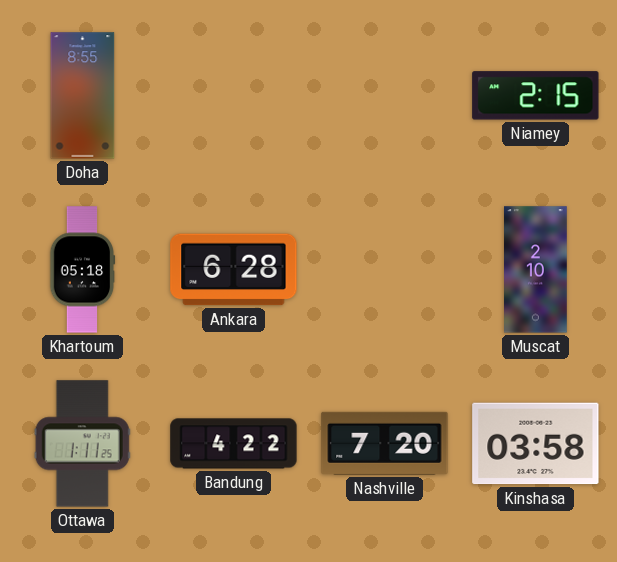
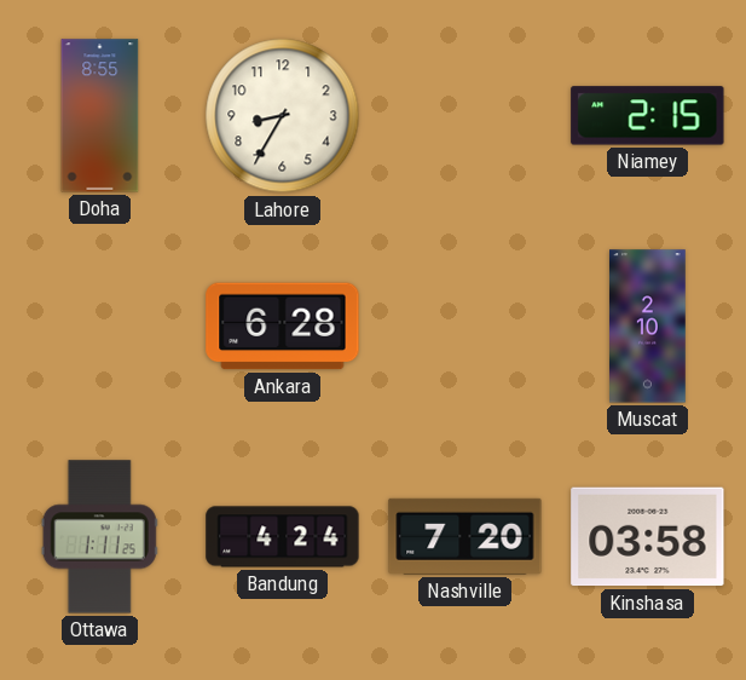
Lahore: none -> 8:35
Khartoum: 05:18 -> none
Bandung: 4:22 -> 4:24
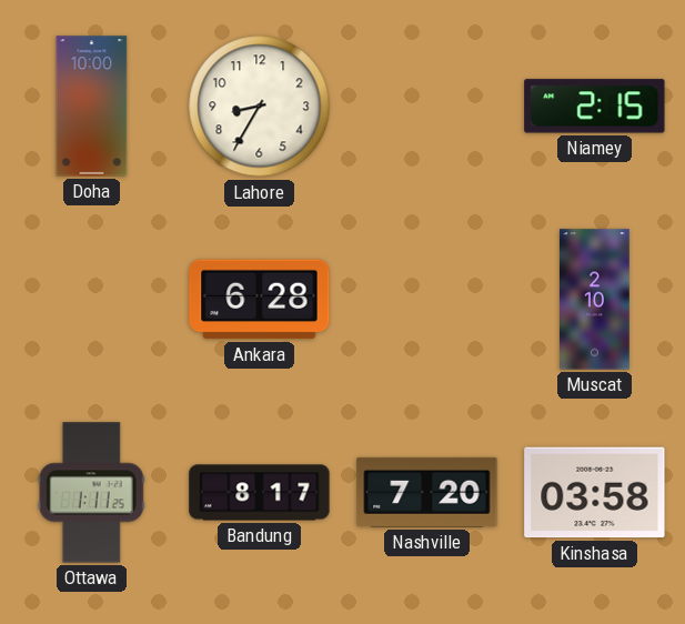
Doha: 8:55 -> 10:00
Bandung: 4:24 -> 8:17
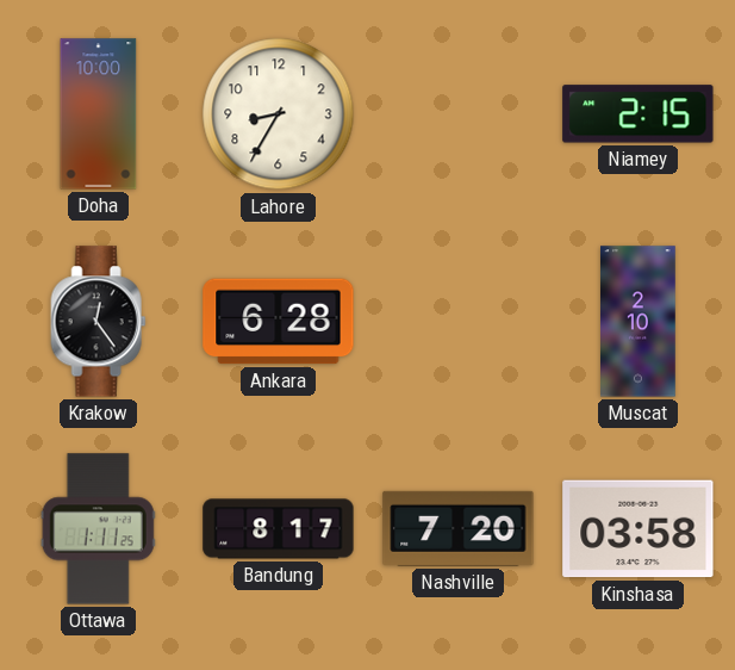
Krakow: none -> 12:24
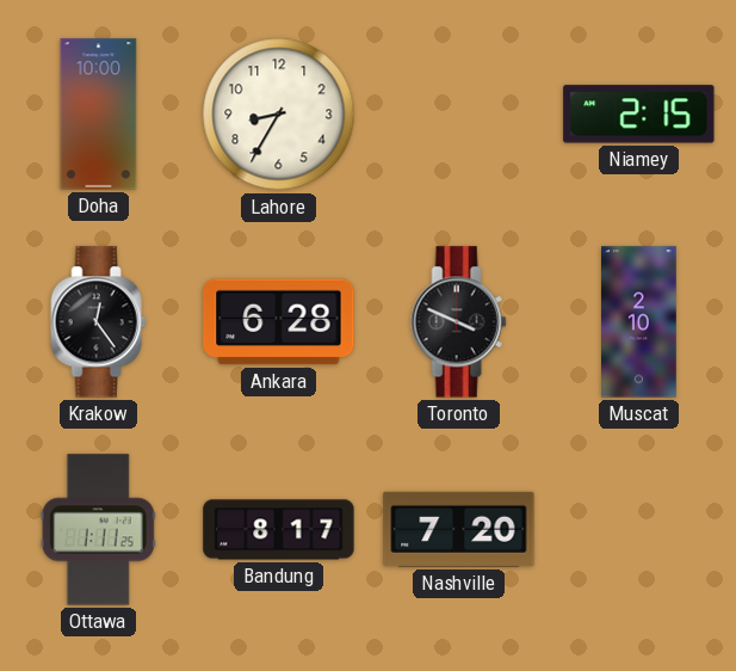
Toronto: none -> 3:49
Kinshasa: 03:58 -> none
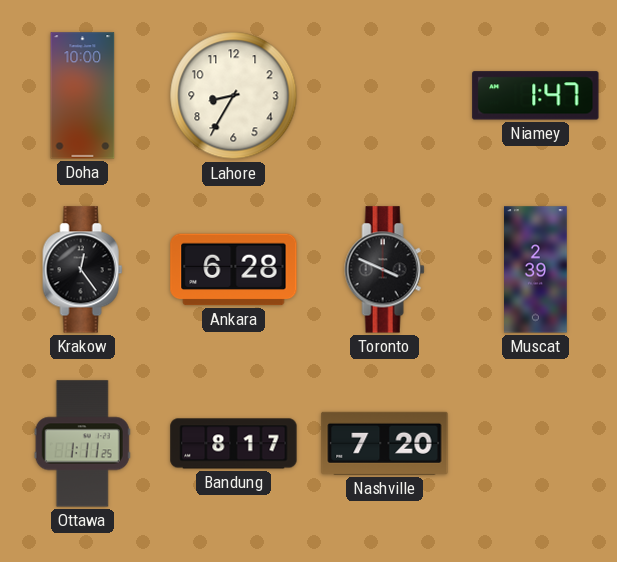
Niamey: 2:15 -> 1:47
Muscat: 2:10 -> 2:39
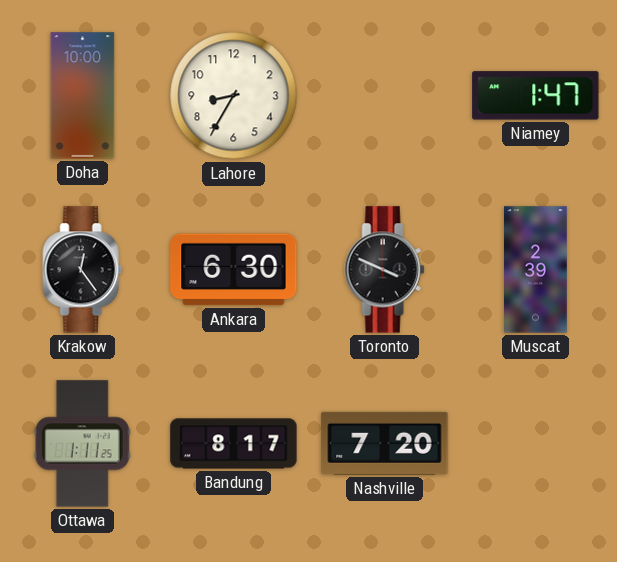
Ankara: 6:28 -> 6:30
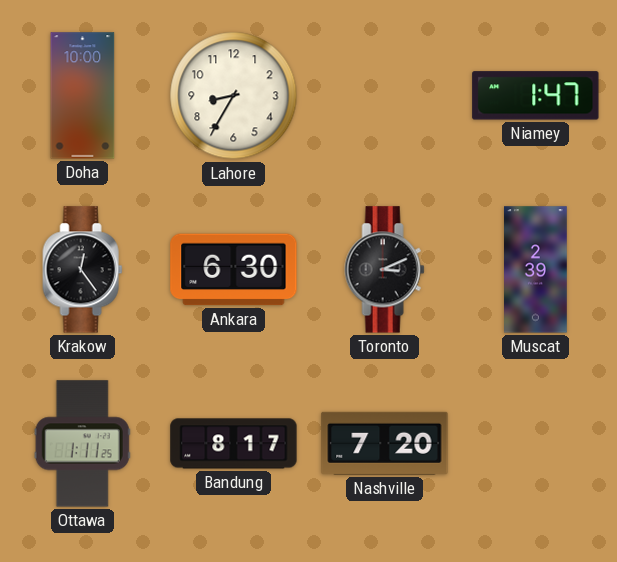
Toronto: 3:49 -> 3:11
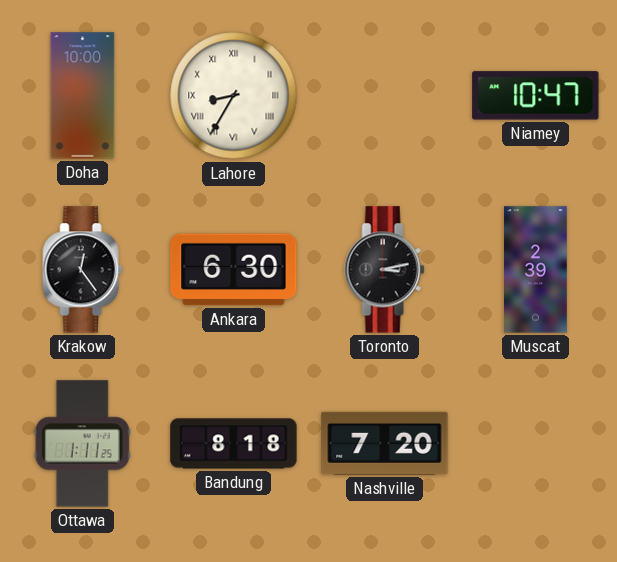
Lahore numerals: Arabic -> Roman
Niamey: 1:47 -> 10:47
Toronto: 3:11 -> 3:13
Bandung: 8:17 -> 8:18
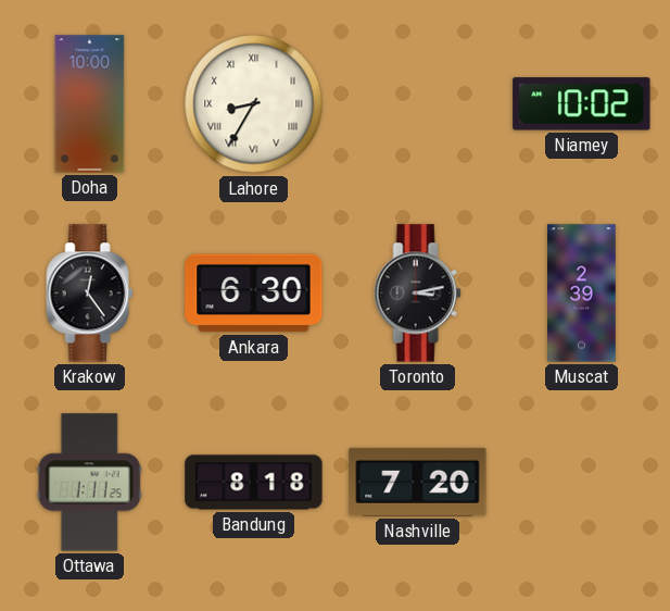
Niamey: 10:47 -> 10:02
